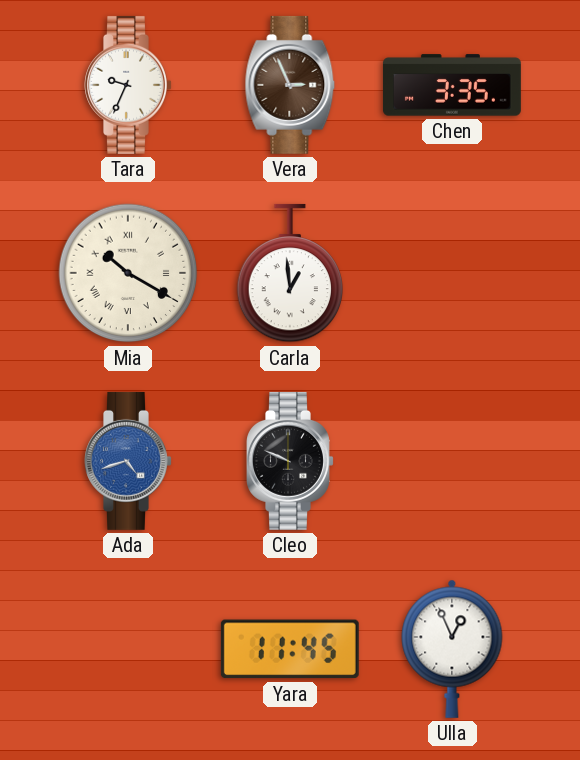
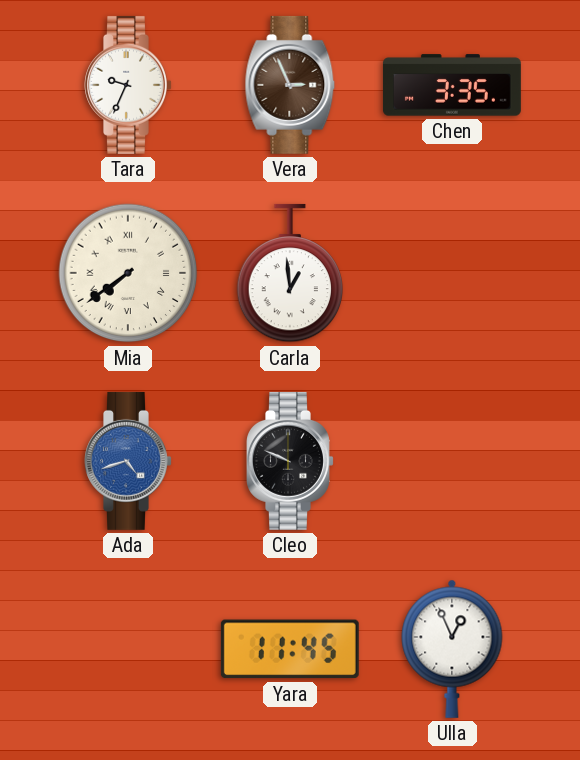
Mia: 10:20 -> 7:39
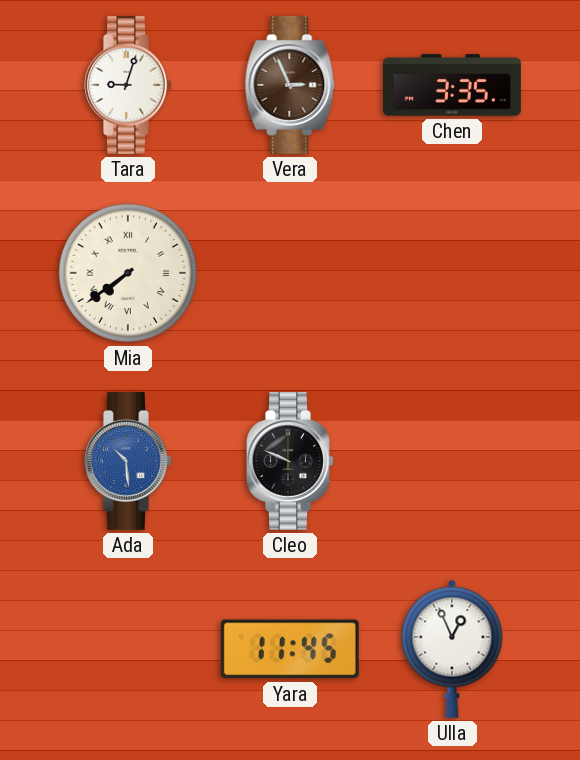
Tara: 9:34 -> 9:03
Carla: 12:59 -> none
Ada: 4:42 -> 10:29
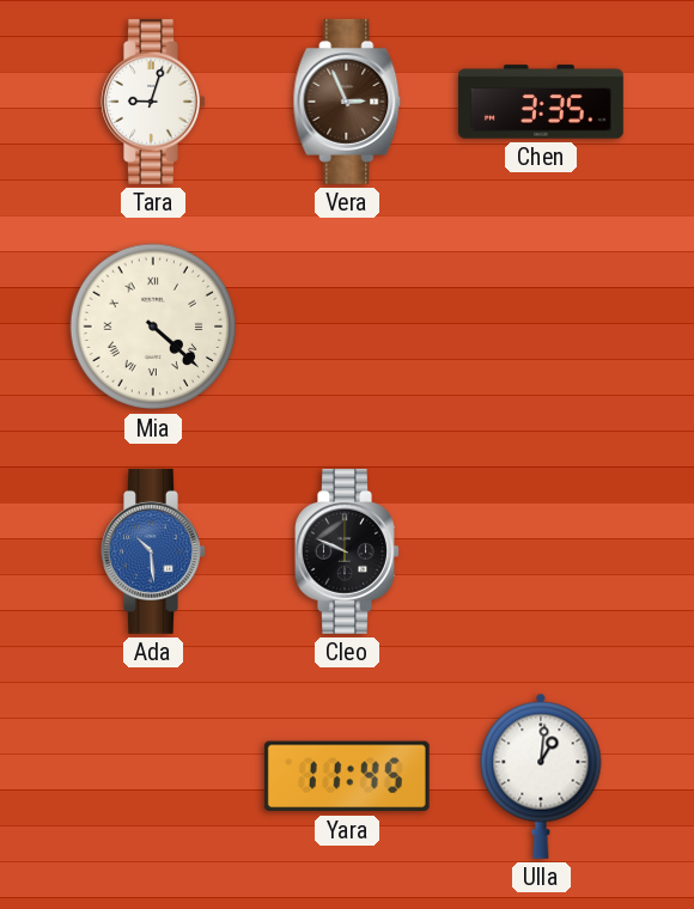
Mia: 7:39 -> 4:22
Ulla: 12:56 -> 1:01
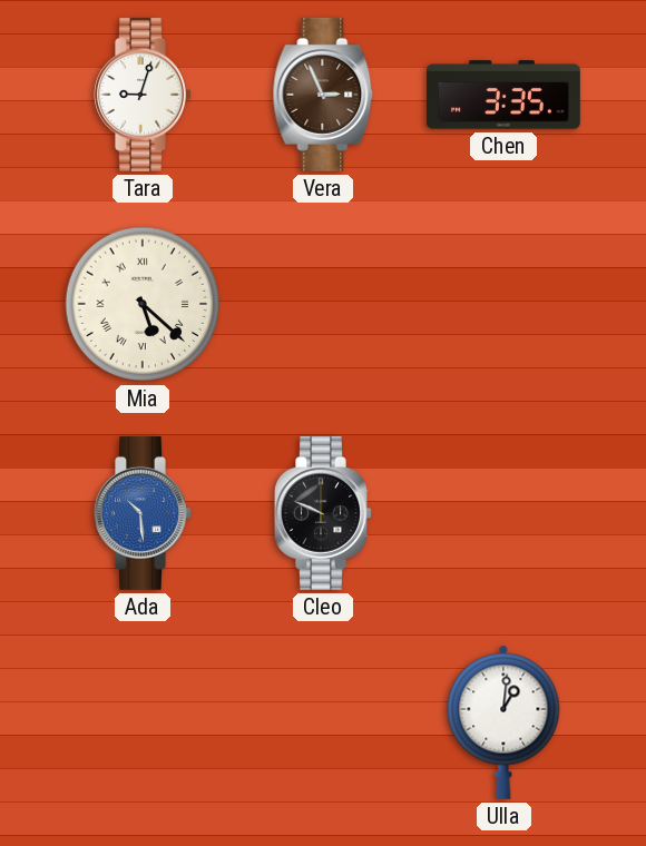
Mia: 4:22 -> 5:22
Yara: 11:45 -> none
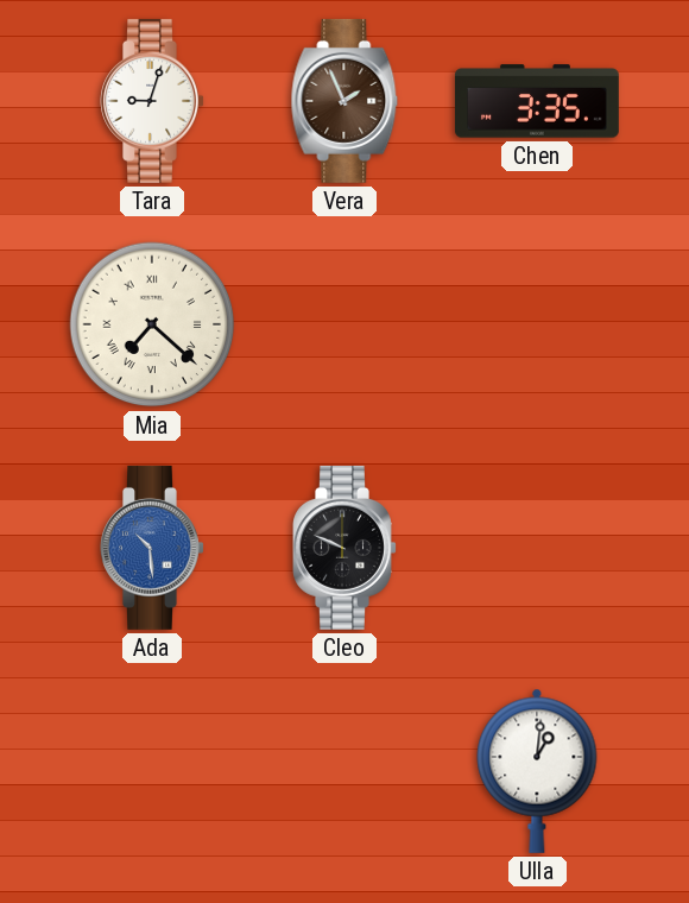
Vera: 2:56 -> 1:56
Mia: 5:22 -> 7:22
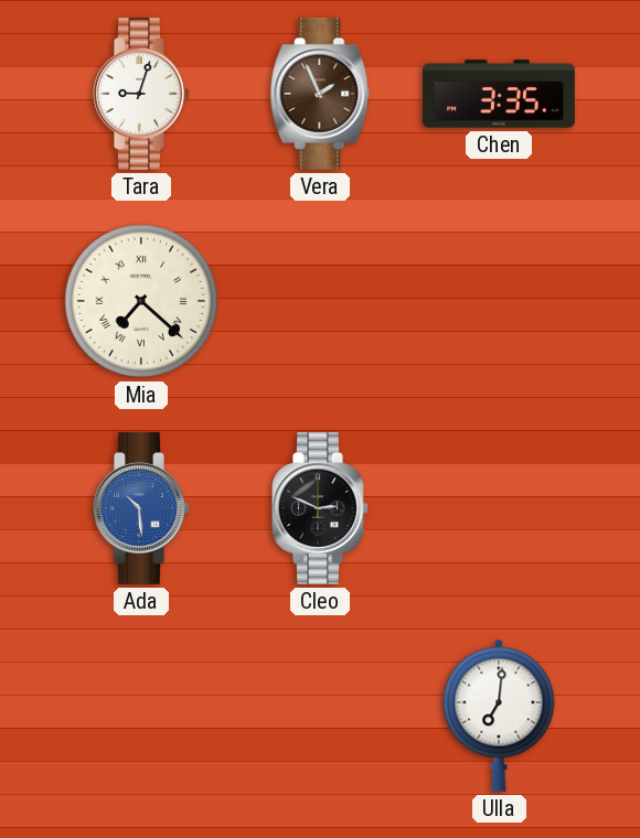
Cleo: 9:49 -> 2:49
Ulla: 1:01 -> 7:01
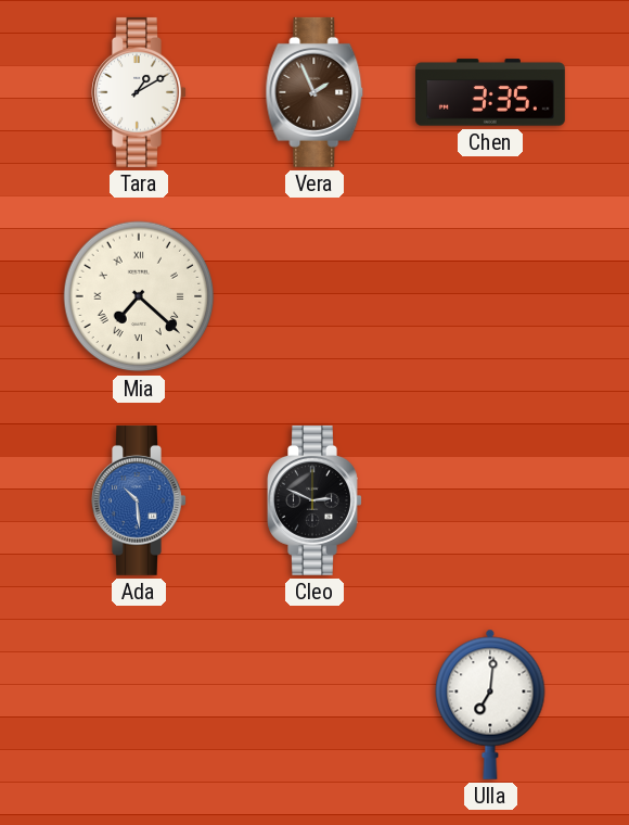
Tara: 9:03 -> 1:10
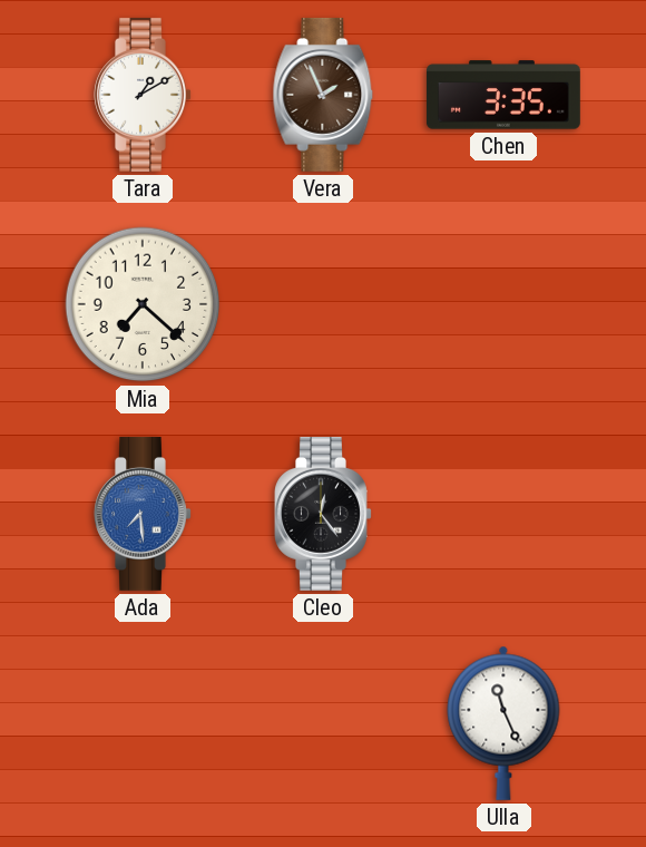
Mia numerals: Roman -> Arabic
Ada: 10:29 -> 7:29
Cleo: 2:49 -> 12:24
Ulla: 7:01 -> 11:26
